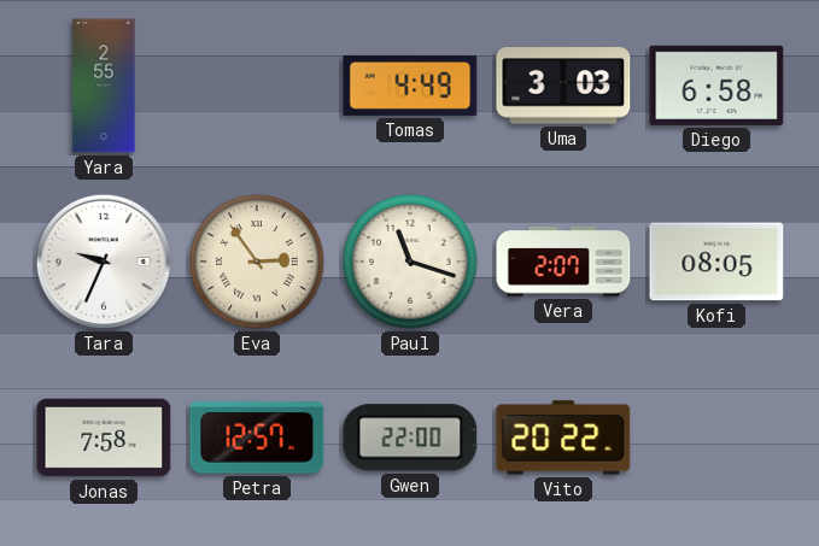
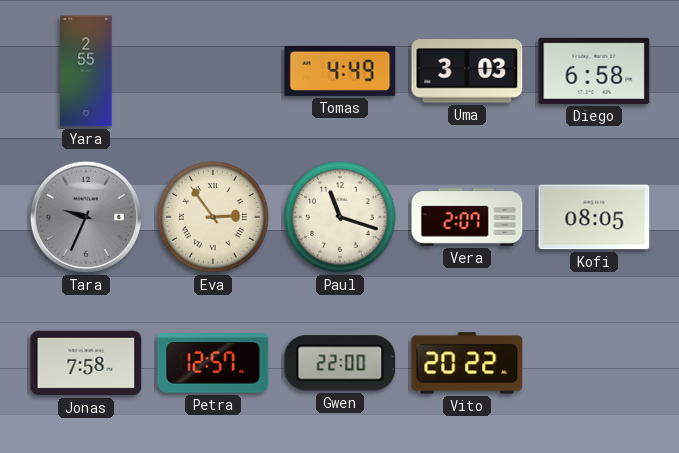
Tara dial: white -> grey
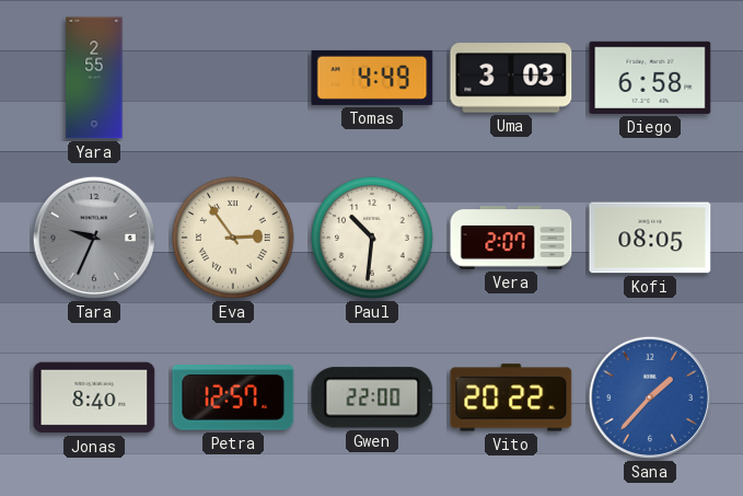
Paul: 11:18 -> 10:31
Jonas: 7:58 -> 8:40
Sana: none -> 1:37
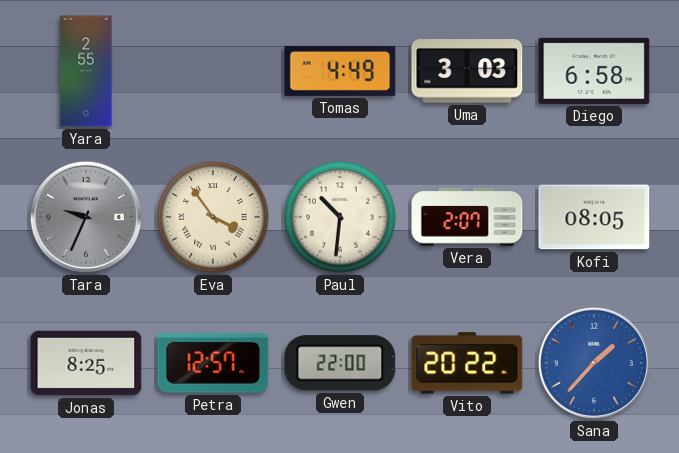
Eva: 2:54 -> 3:54
Jonas: 8:40 -> 8:25
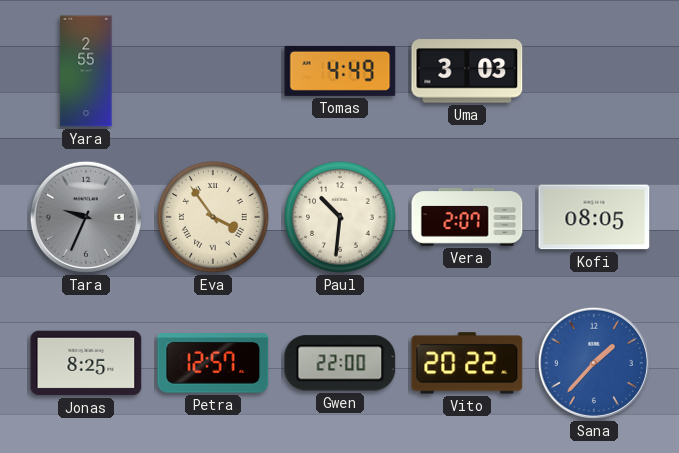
Diego: 6:58 -> none
